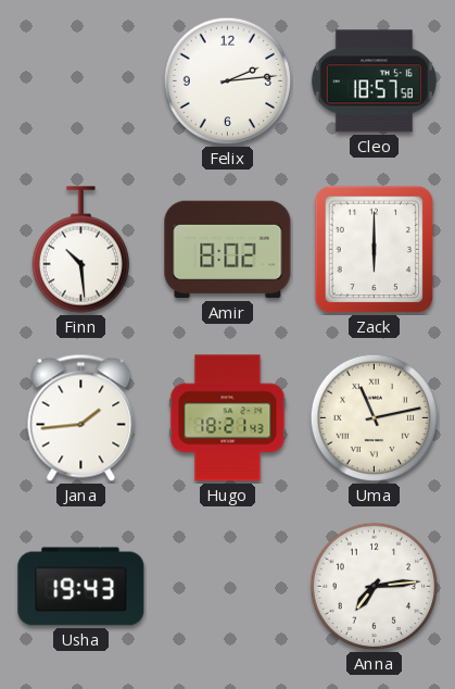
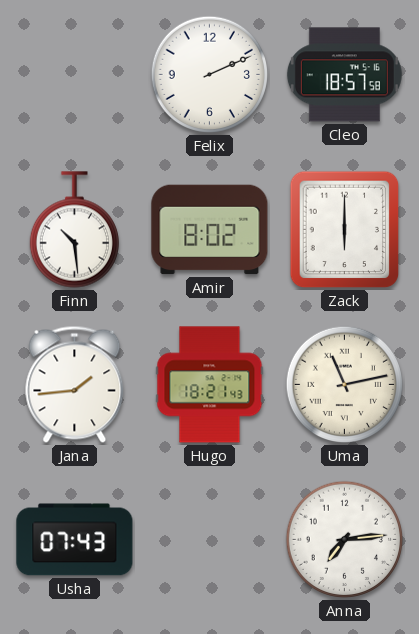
Felix: 2:14 -> 2:11
Usha: 19:43 -> 07:43
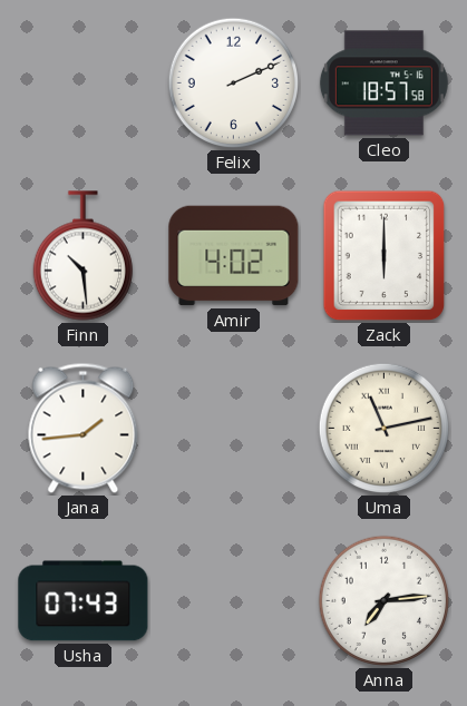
Amir: 8:02 -> 4:02
Hugo: 18:21 -> none
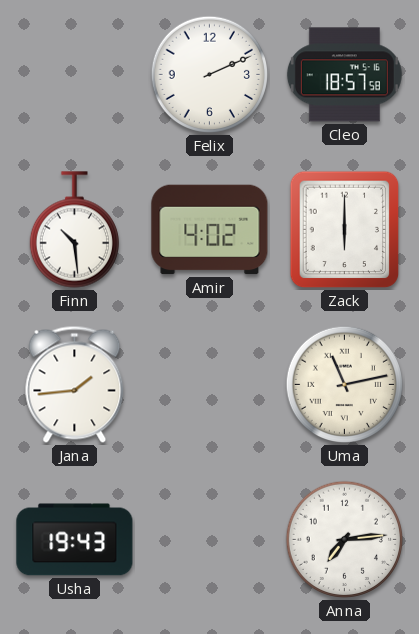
Usha: 07:43 -> 19:43
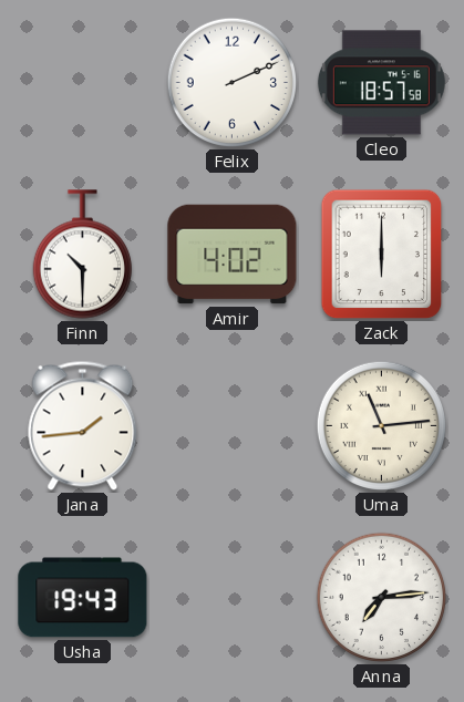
Finn: 10:29 -> 10:30
Uma: 11:13 -> 11:14
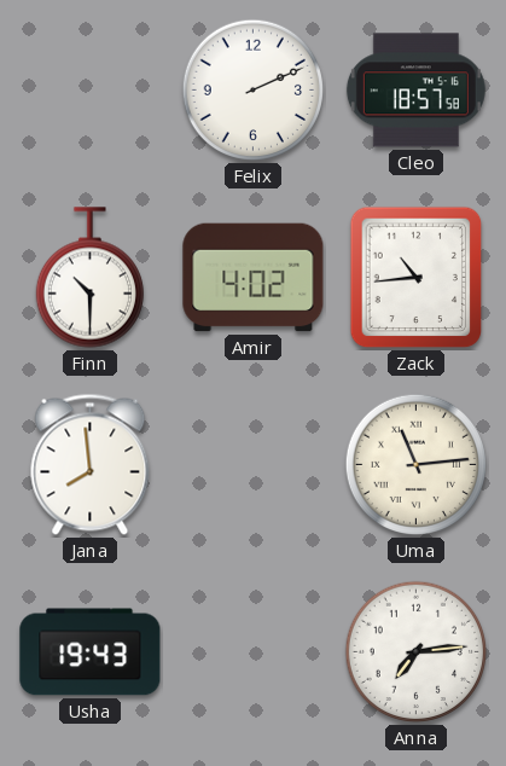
Zack: 6:00 -> 10:44
Jana: 1:44 -> 7:59
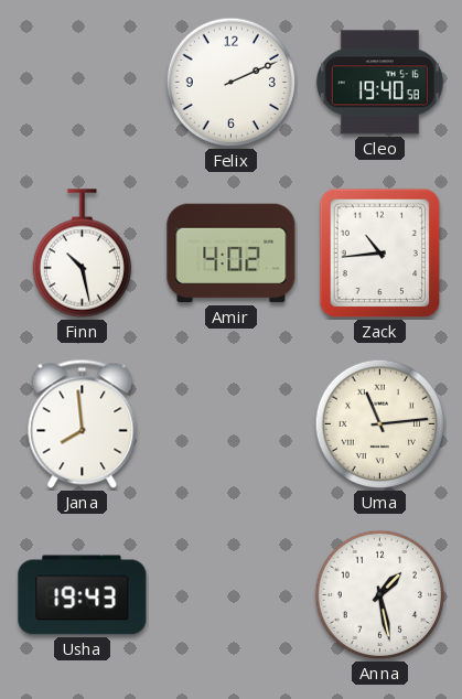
Cleo: 18:57 -> 19:40
Finn: 10:30 -> 10:28
Anna: 7:14 -> 1:28
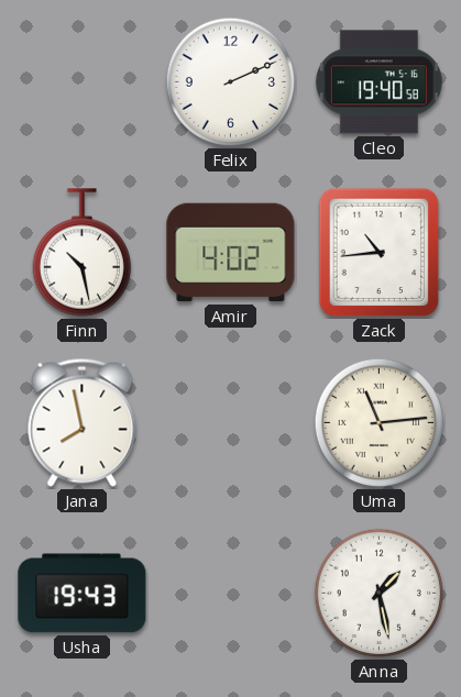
Jana: 7:59 -> 7:58
